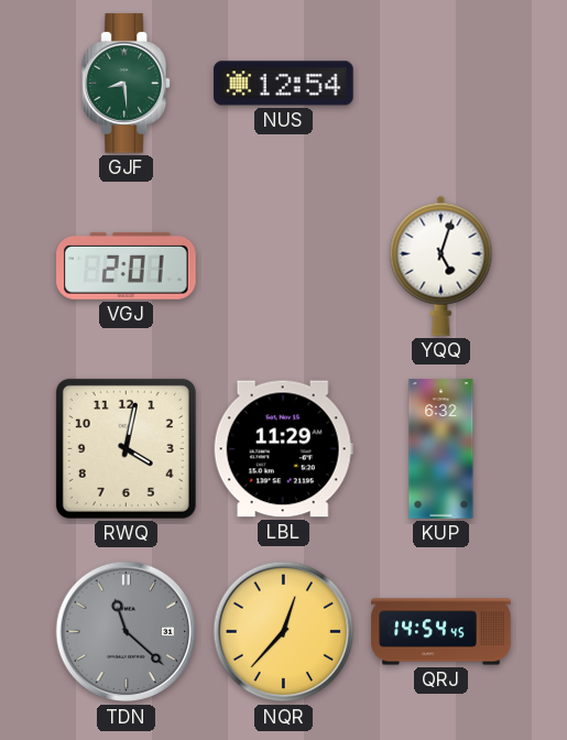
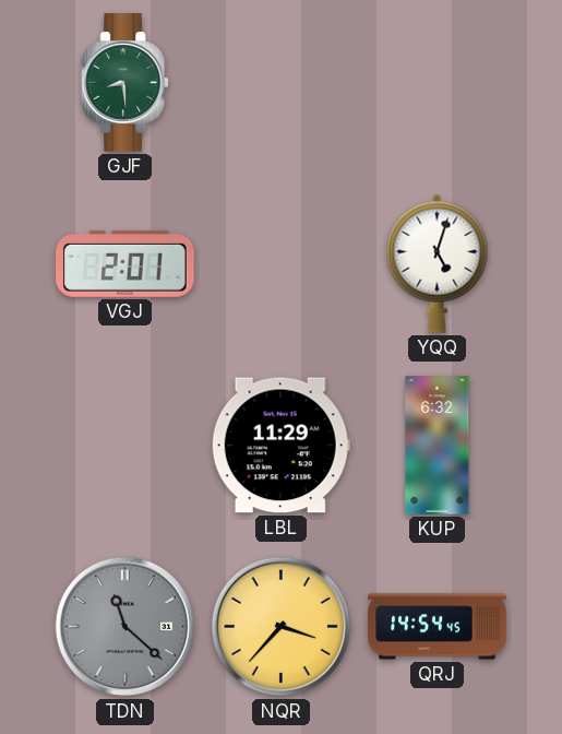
NUS: 12:54 -> none
RWQ: 4:02 -> none
NQR: 12:37 -> 3:37
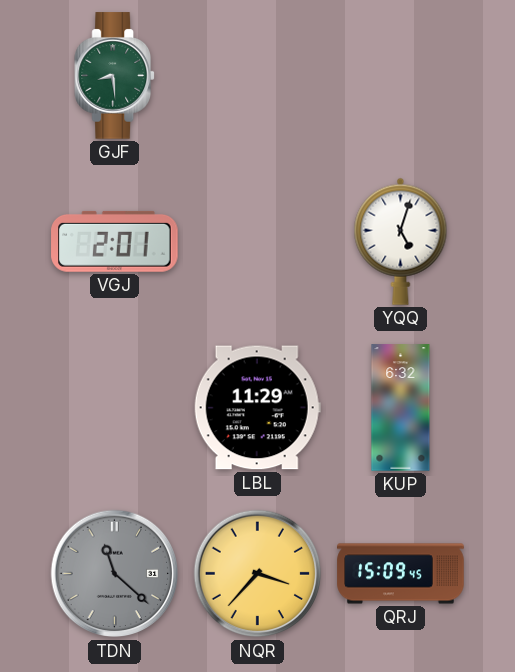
QRJ: 14:54 -> 15:09
